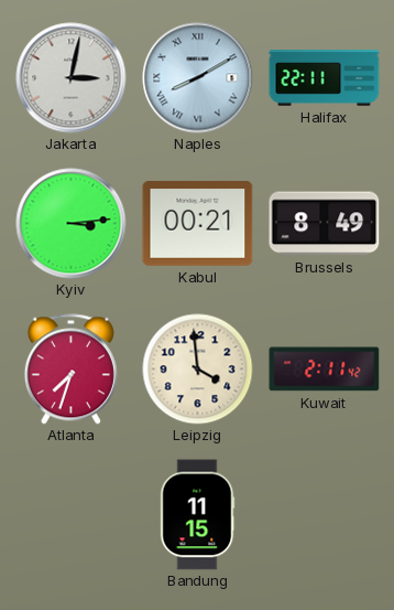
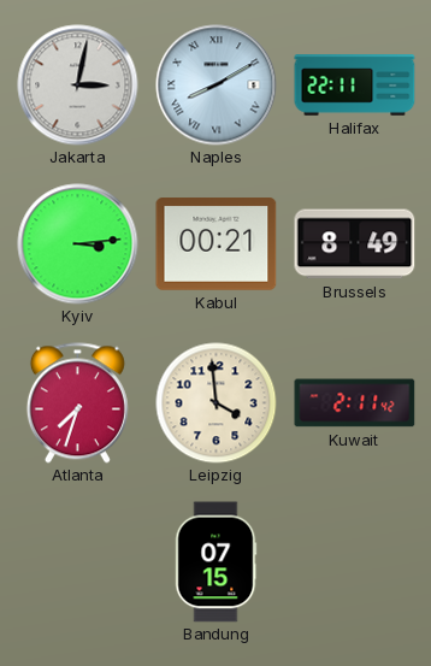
Bandung: 11:15 -> 07:15
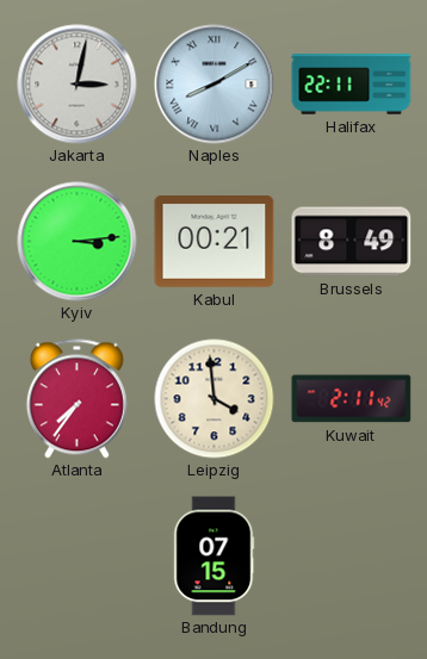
Atlanta: 7:33 -> 7:36
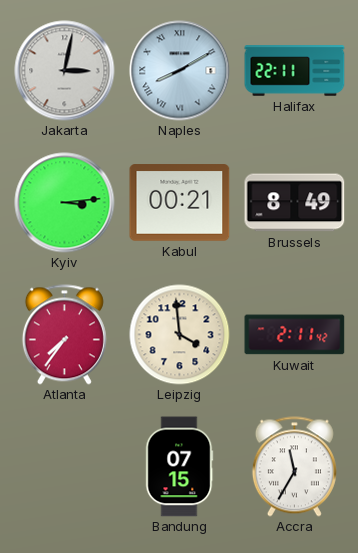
Accra: none -> 11:35
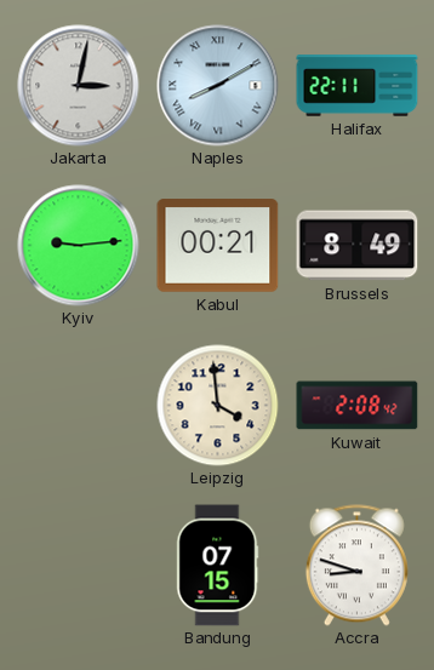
Kyiv: 3:14 -> 9:14
Atlanta: 7:36 -> none
Kuwait: 2:11 -> 2:08
Accra: 11:35 -> 8:48
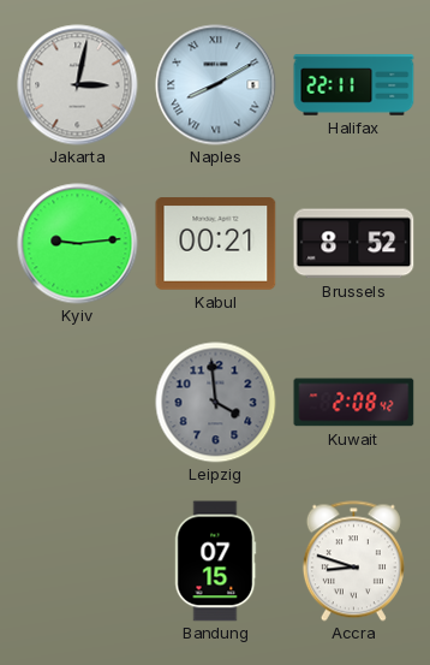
Brussels: 8:49 -> 8:52
Leipzig dial: cream -> grey
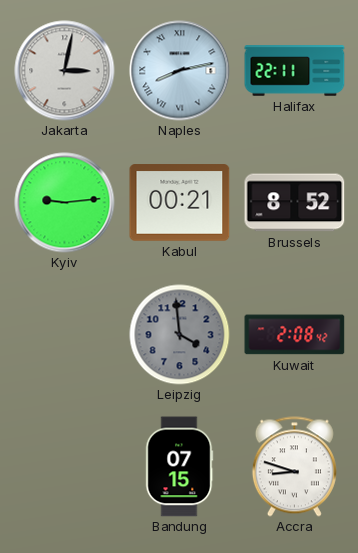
Naples: 8:10 -> 8:13
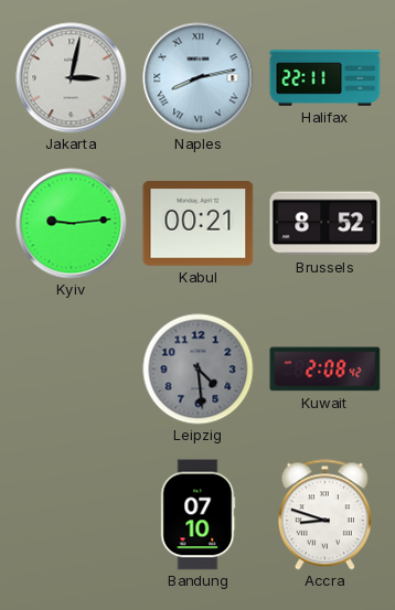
Leipzig: 3:59 -> 4:29
Bandung: 07:15 -> 07:10
